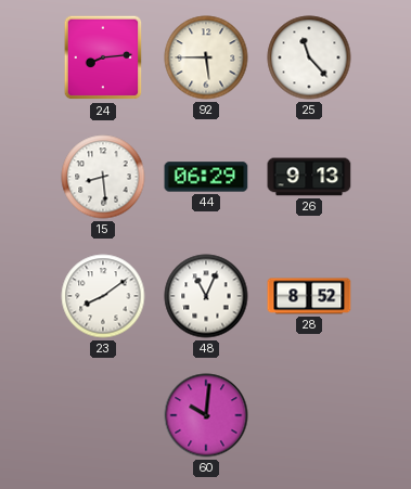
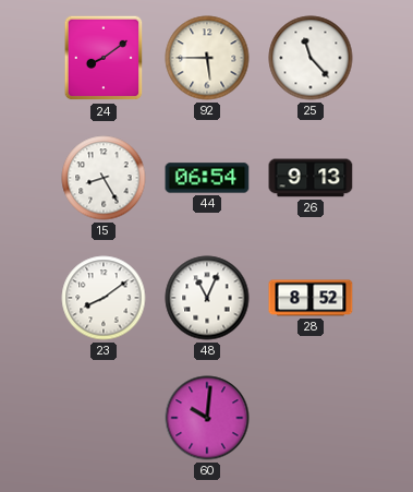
24: 8:14 -> 8:09
15: 8:29 -> 8:25
44: 06:29 -> 06:54
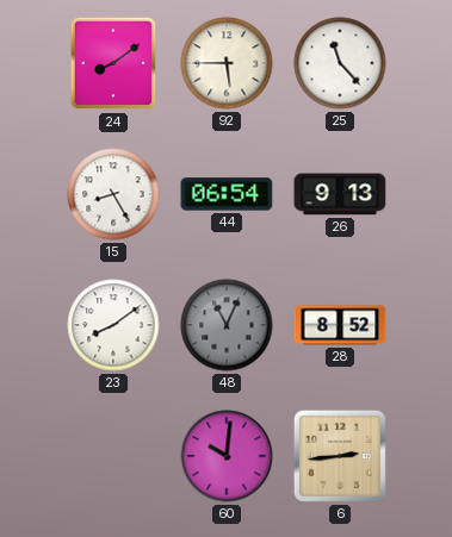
48 dial: white -> grey
6: none -> 2:44
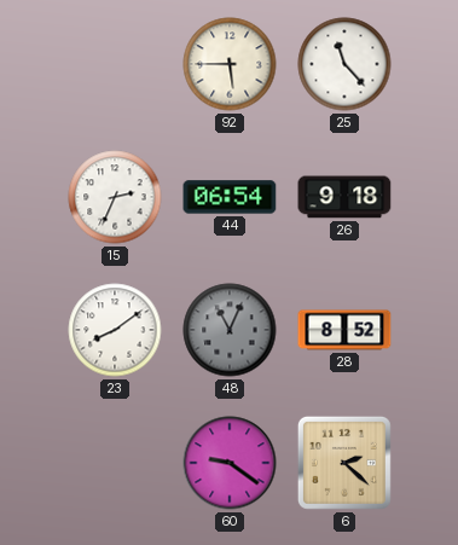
24: 8:09 -> none
15: 8:25 -> 2:34
26: 9:13 -> 9:18
60: 10:01 -> 9:21
6: 2:44 -> 2:22
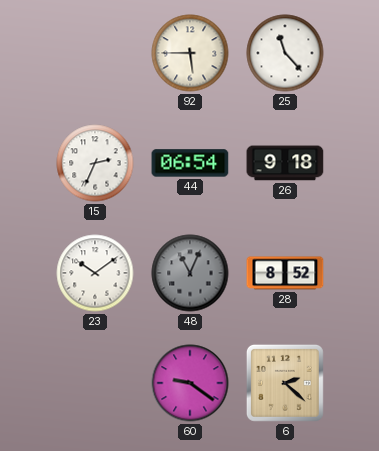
23: 8:09 -> 10:09
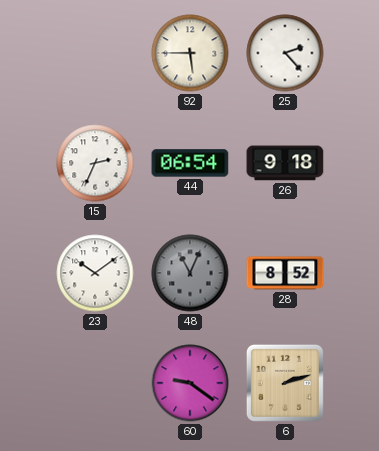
25: 11:23 -> 2:23
6: 2:22 -> 2:12
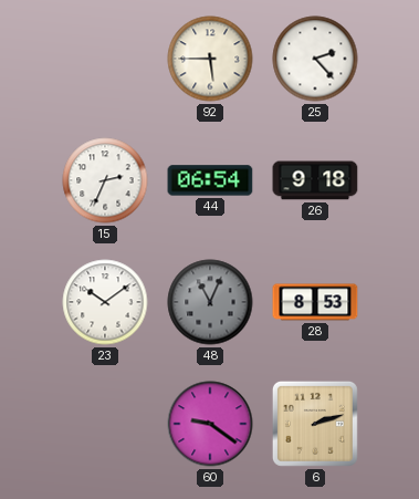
28: 8:52 -> 8:53
